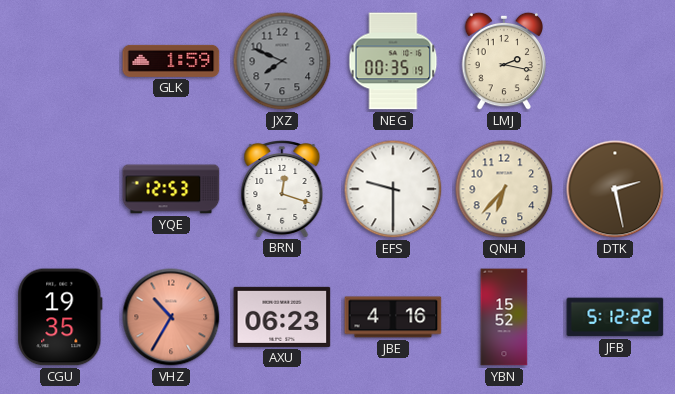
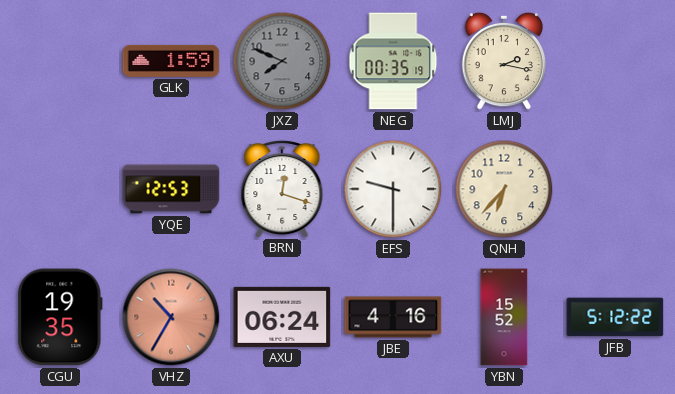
DTK: 2:28 -> none
AXU: 06:23 -> 06:24
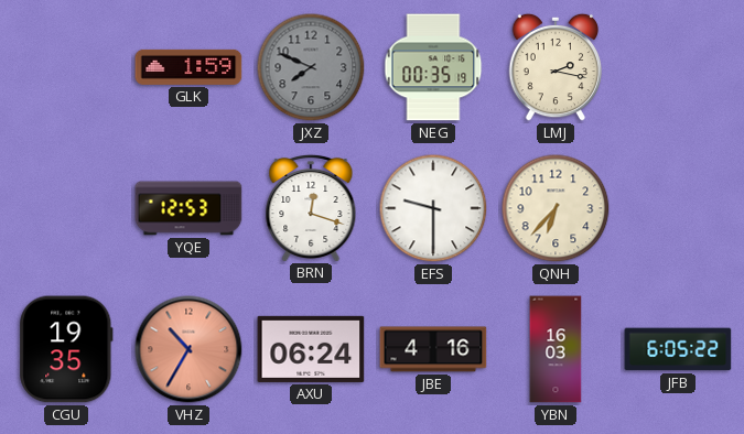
YBN: 15:52 -> 16:03
JFB: 5:12 -> 6:05
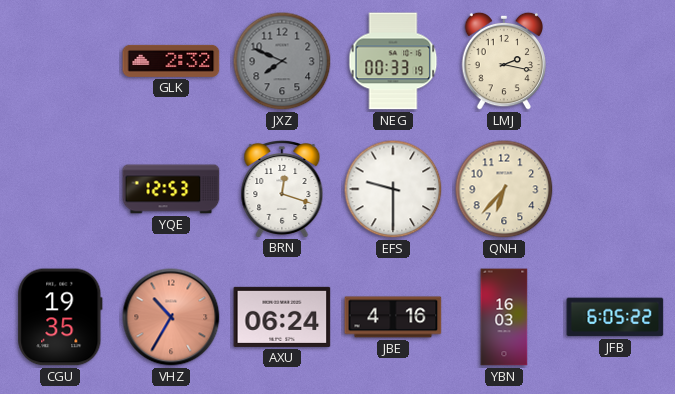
GLK: 1:59 -> 2:32
NEG: 00:35 -> 00:33
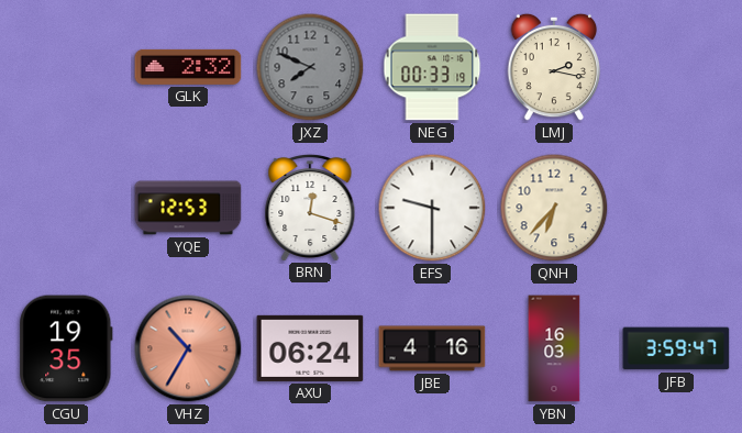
JFB: 6:05 -> 3:59
